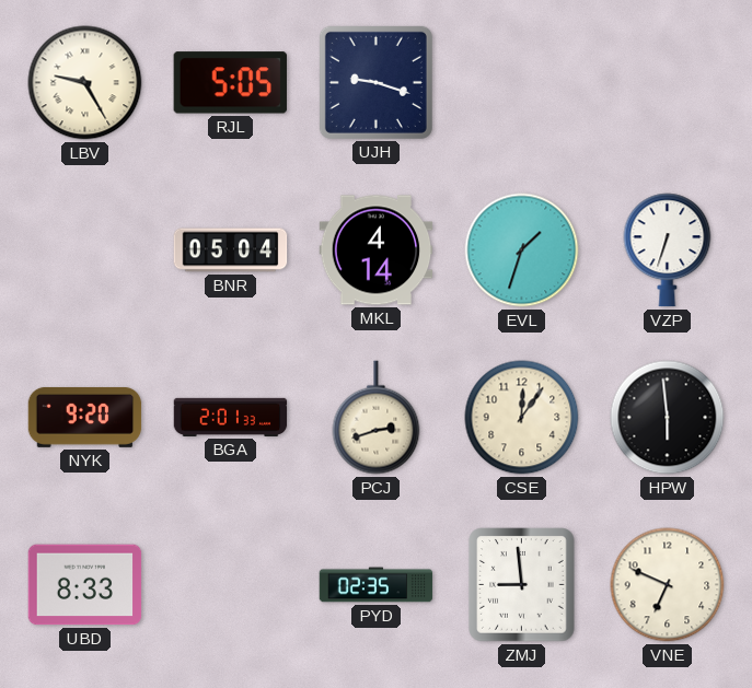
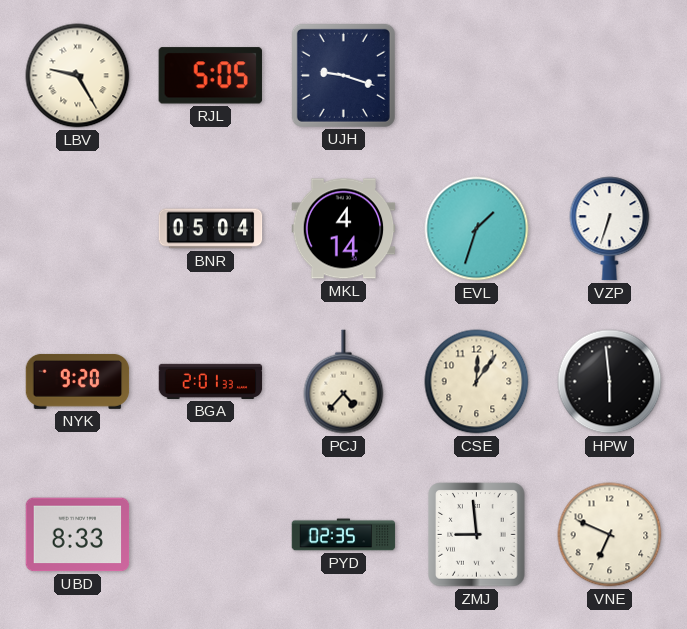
PCJ: 2:42 -> 4:37
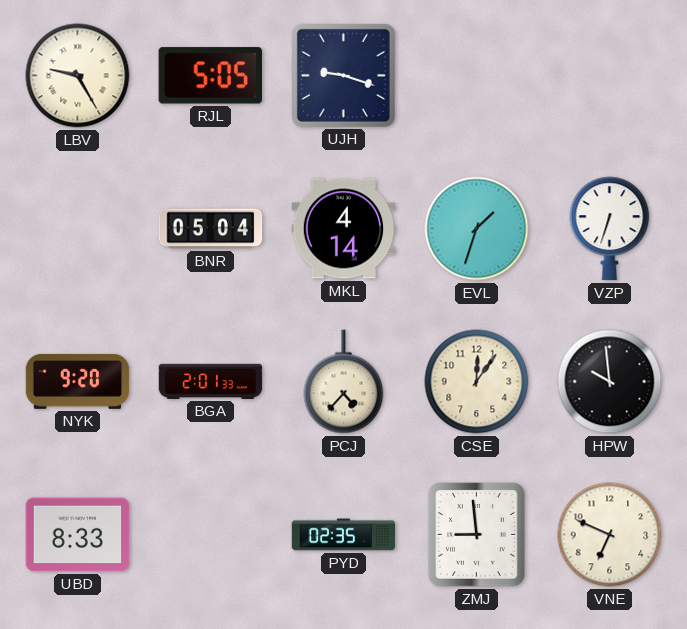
HPW: 5:59 -> 9:59
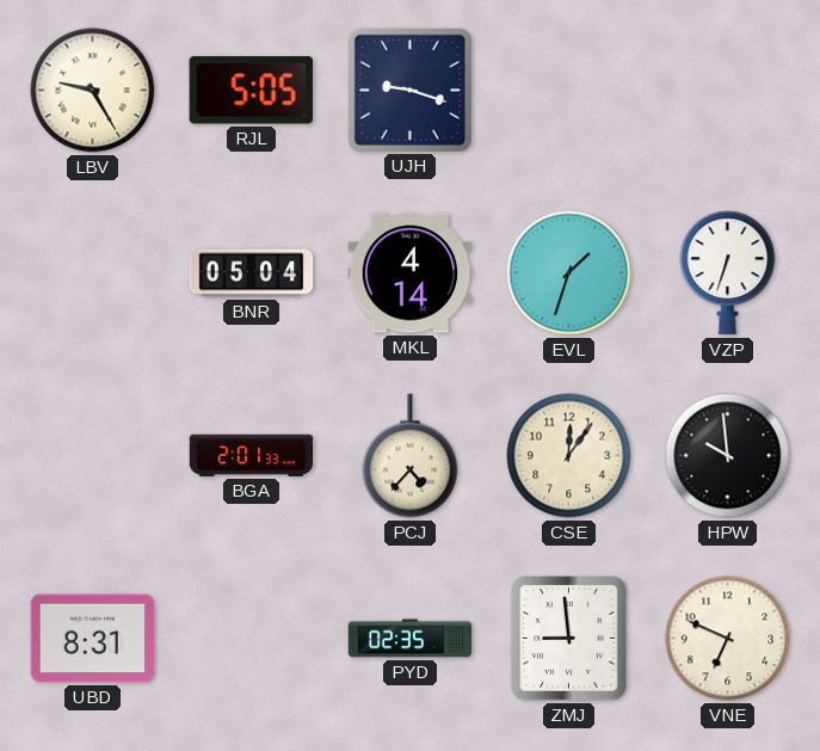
NYK: 9:20 -> none
UBD: 8:33 -> 8:31
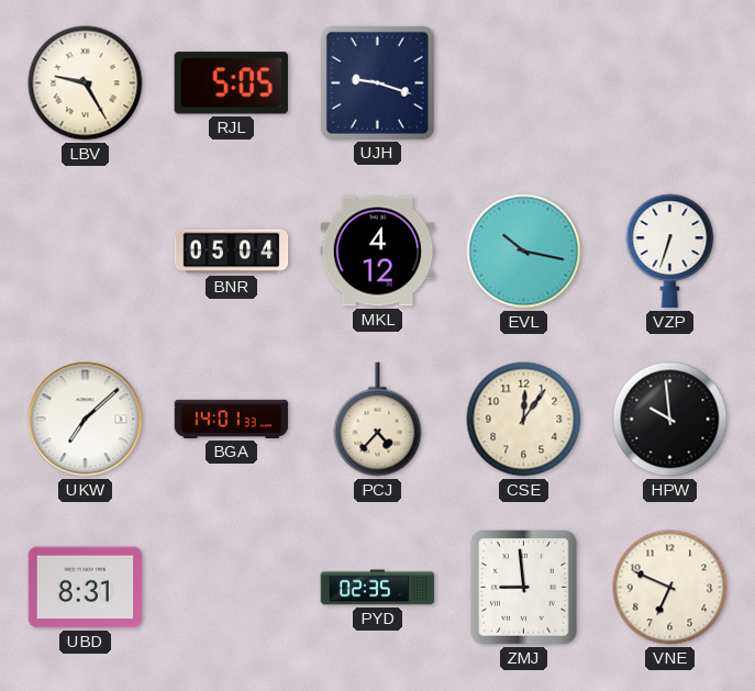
MKL: 4:14 -> 4:12
EVL: 1:33 -> 10:17
UKW: none -> 7:08
BGA: 2:01 -> 14:01
